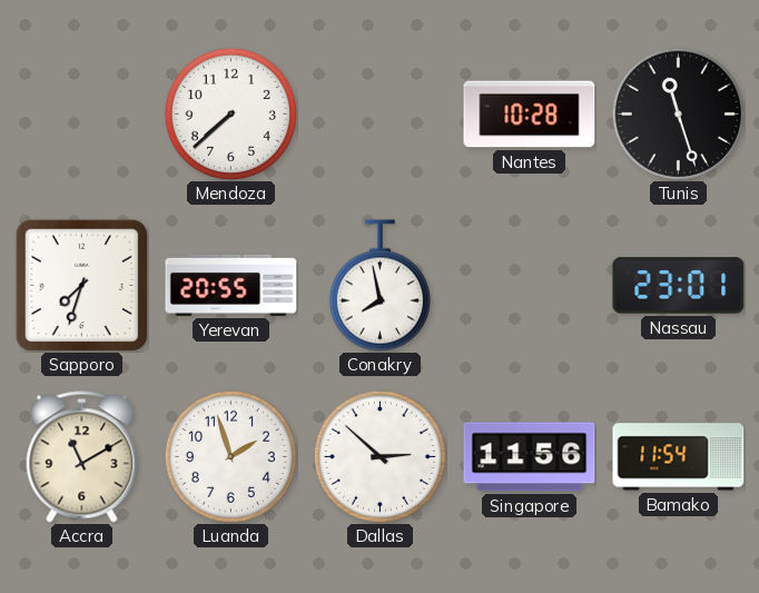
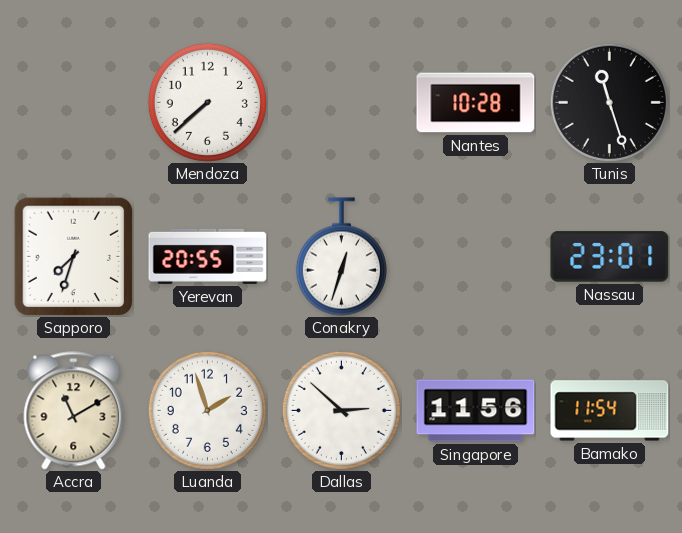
Conakry: 7:58 -> 12:33
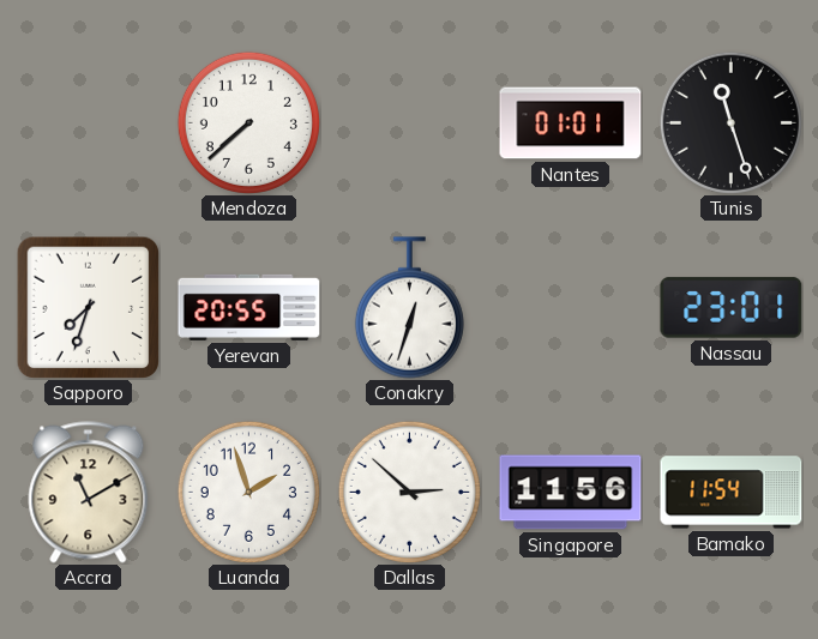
Nantes: 10:28 -> 01:01
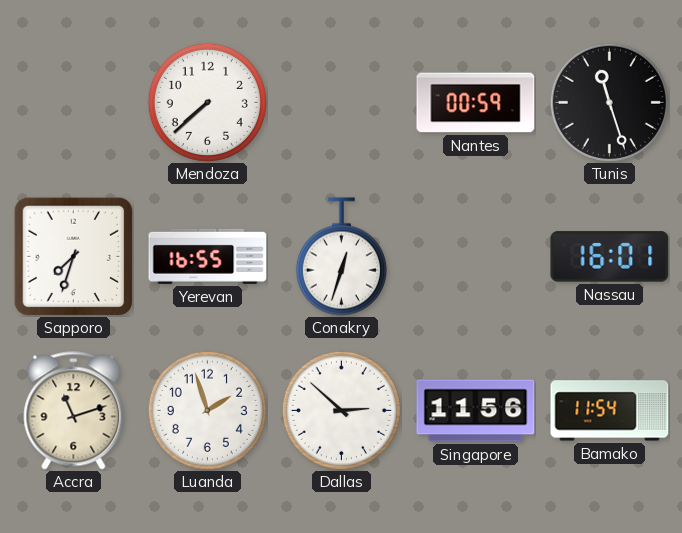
Nantes: 01:01 -> 00:59
Yerevan: 20:55 -> 16:55
Nassau: 23:01 -> 16:01
Accra: 11:10 -> 11:12
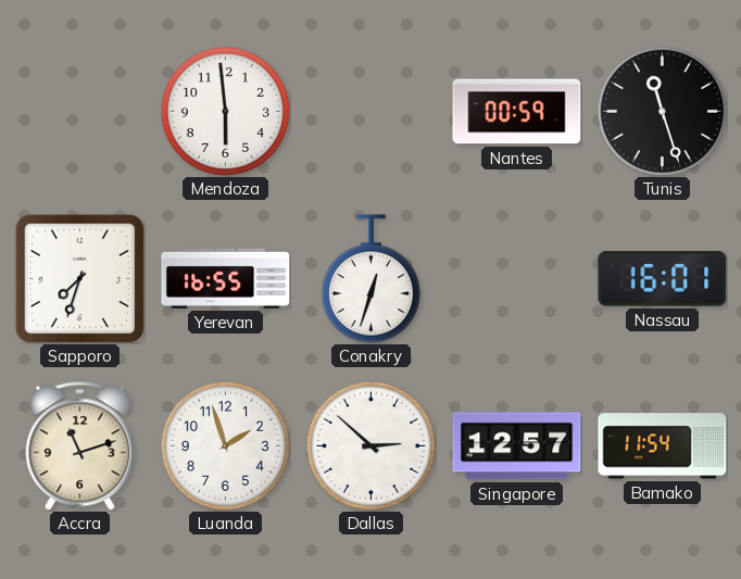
Mendoza: 7:38 -> 5:59
Singapore: 11:56 -> 12:57
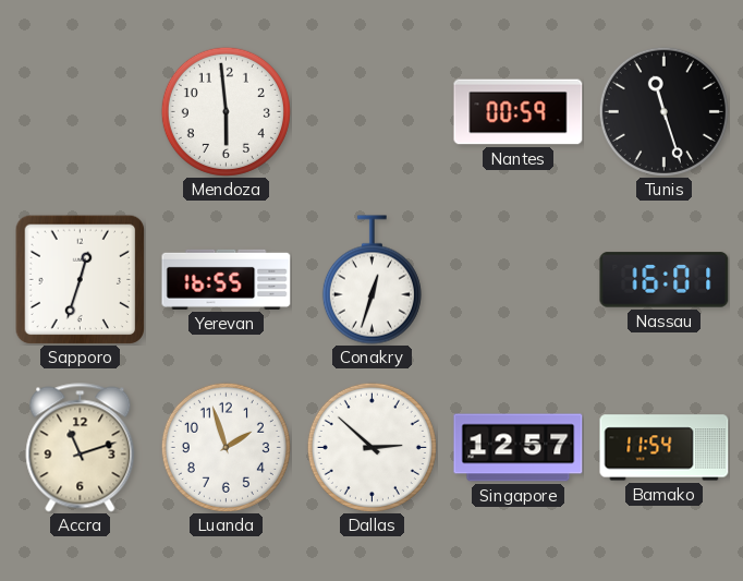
Sapporo: 7:33 -> 12:33
